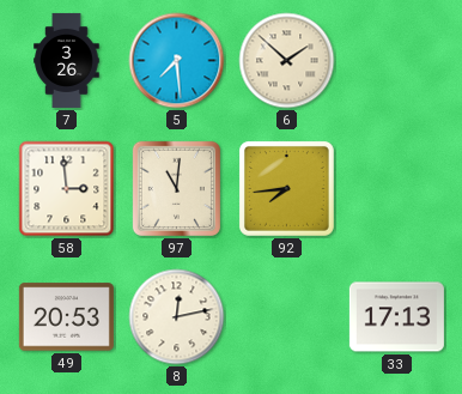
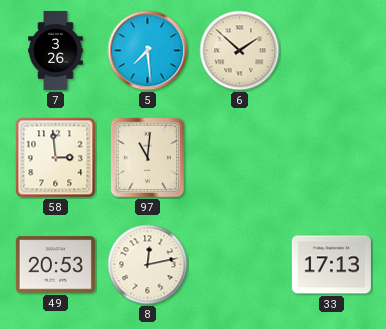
92: 7:44 -> none
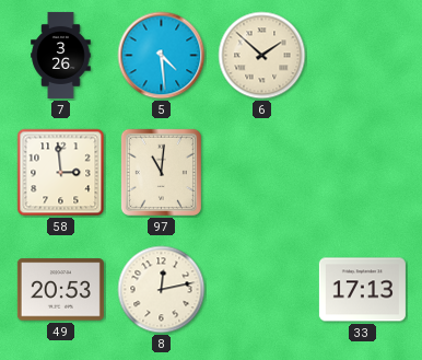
5: 7:29 -> 4:29
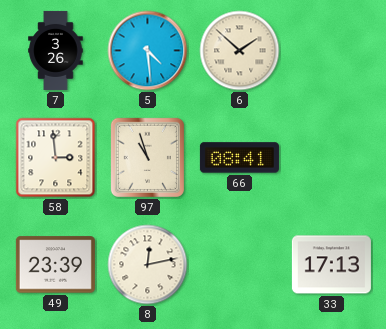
97: 11:01 -> 10:57
66: none -> 08:41
49: 20:53 -> 23:39
